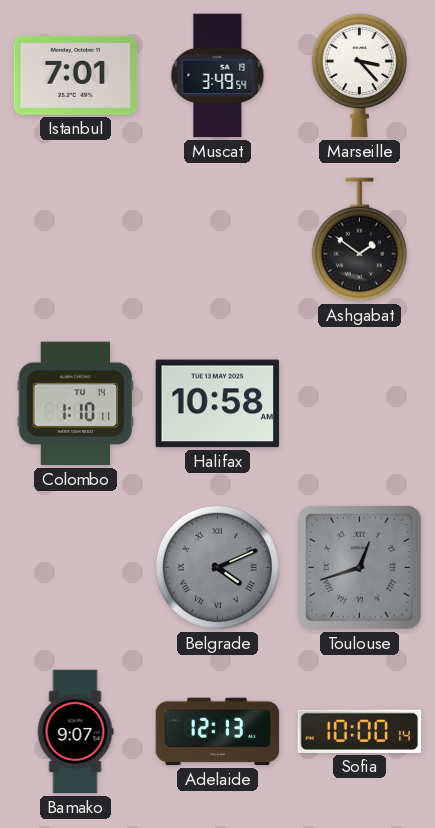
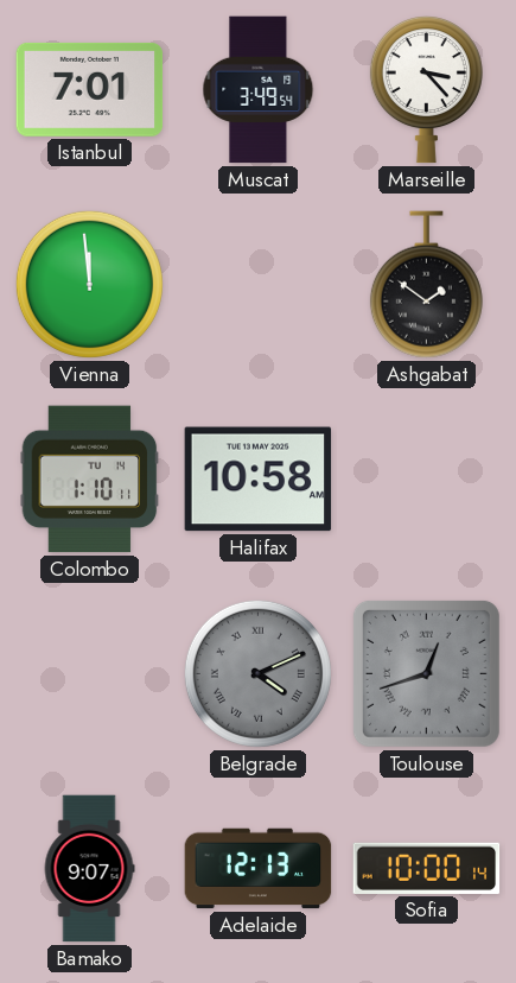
Vienna: none -> 11:59
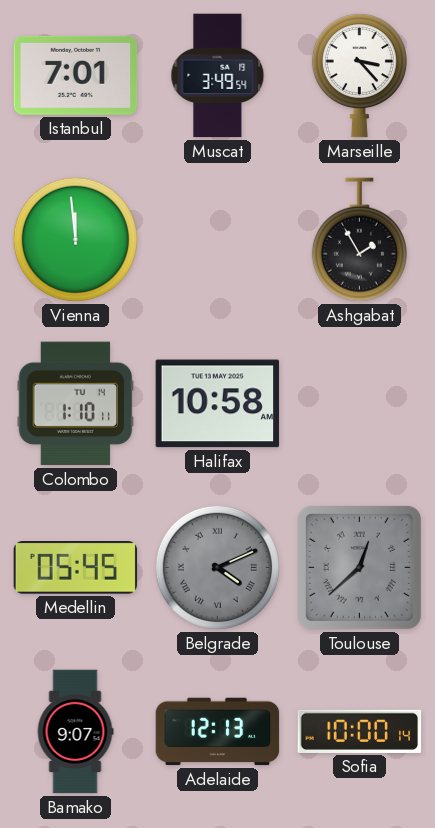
Ashgabat: 1:51 -> 1:55
Medellin: none -> 05:45
Toulouse: 12:42 -> 12:38
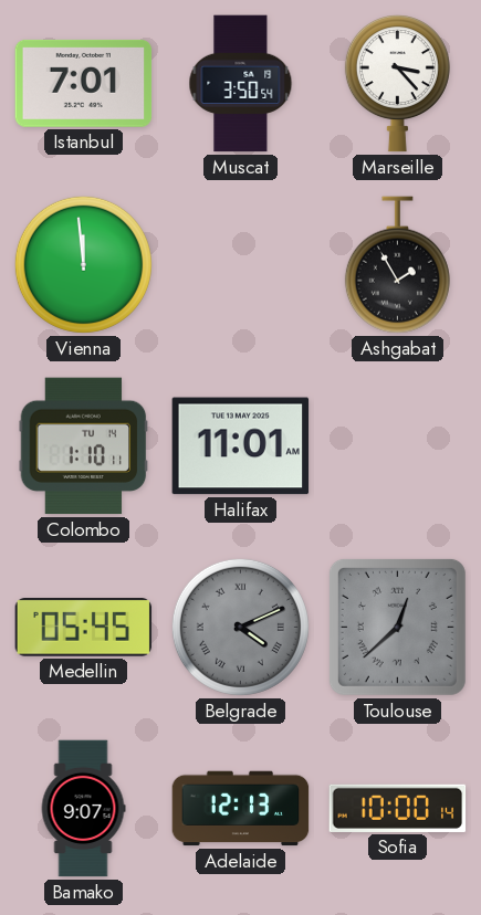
Muscat: 3:49 -> 3:50
Halifax: 10:58 -> 11:01
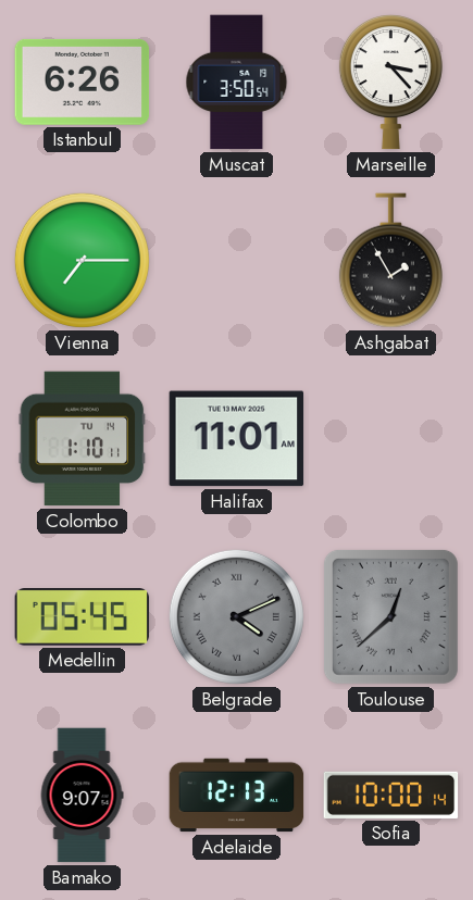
Istanbul: 7:01 -> 6:26
Vienna: 11:59 -> 7:15
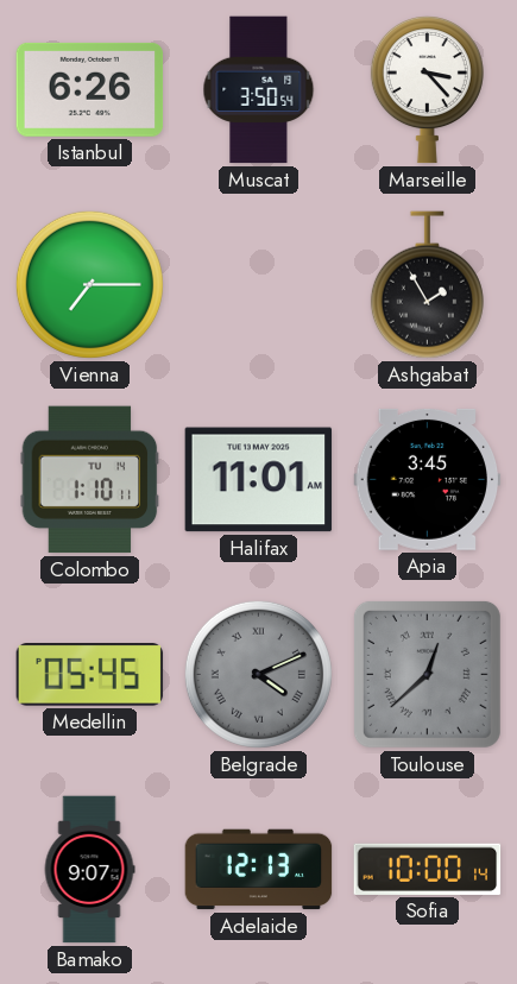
Apia: none -> 3:45
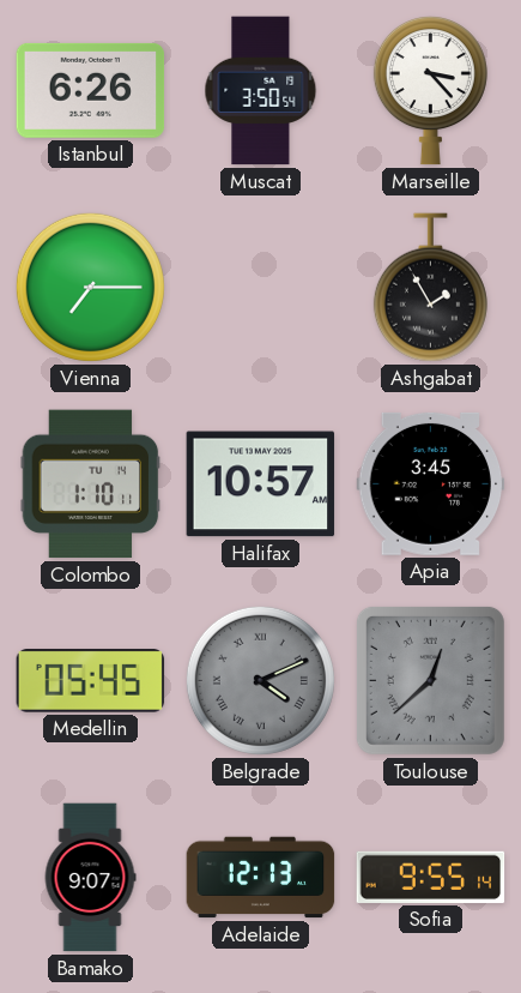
Halifax: 11:01 -> 10:57
Sofia: 10:00 -> 9:55
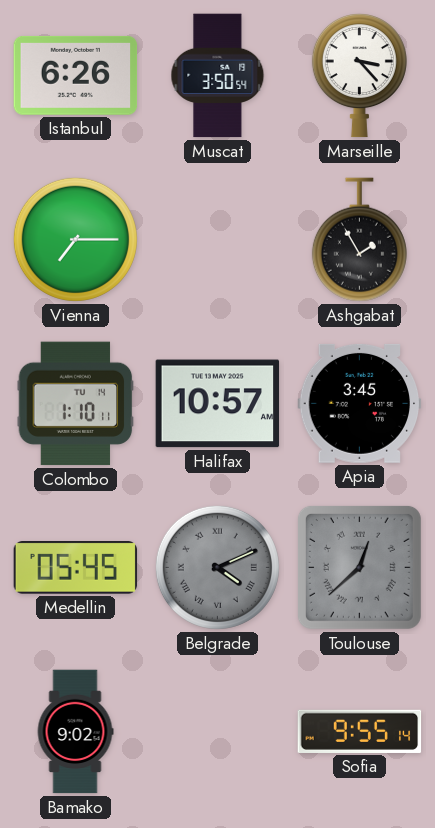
Bamako: 9:07 -> 9:02
Adelaide: 12:13 -> none
